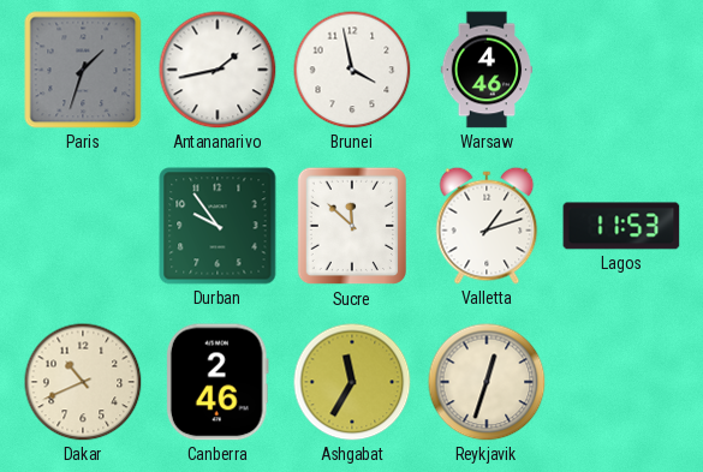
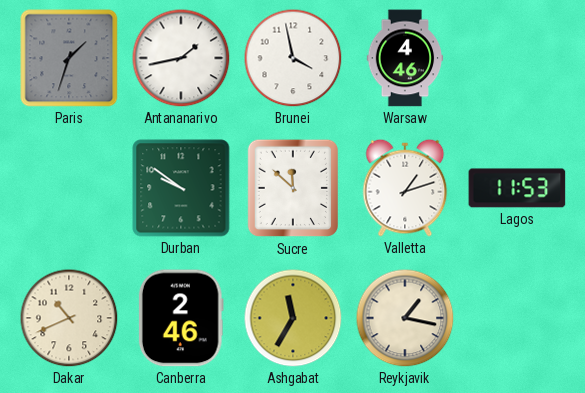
Durban: 9:54 -> 9:51
Reykjavik: 12:33 -> 1:17
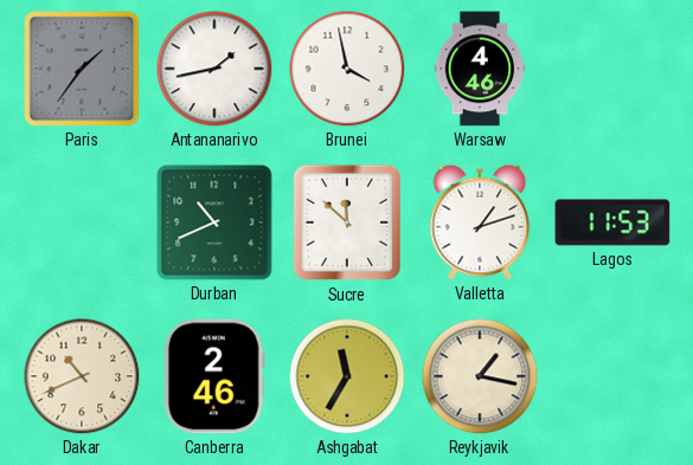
Paris: 1:33 -> 1:36
Durban: 9:51 -> 10:41
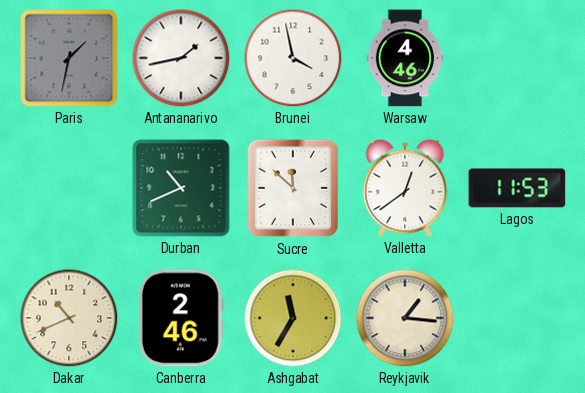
Paris: 1:36 -> 1:32
Valletta: 1:12 -> 12:39
Reykjavik: 1:17 -> 1:16
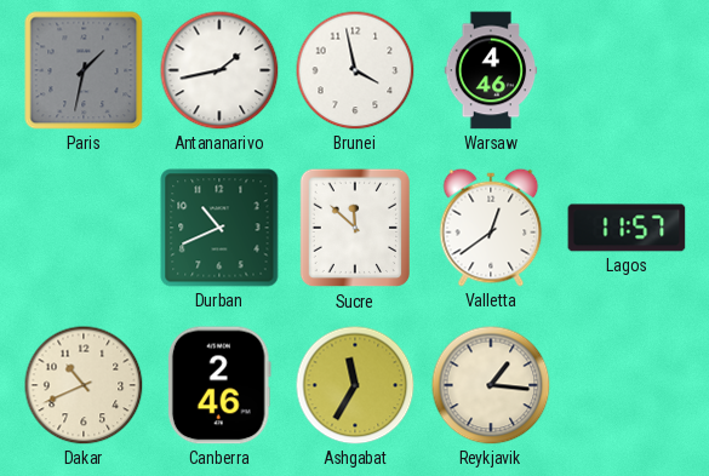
Lagos: 11:53 -> 11:57
